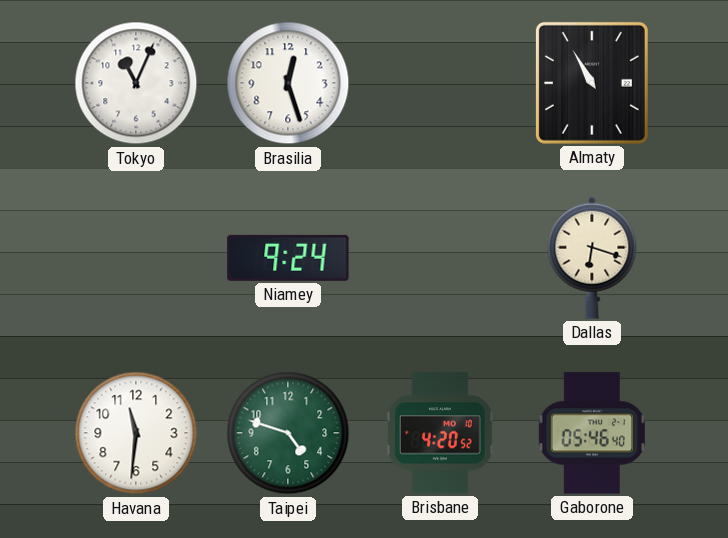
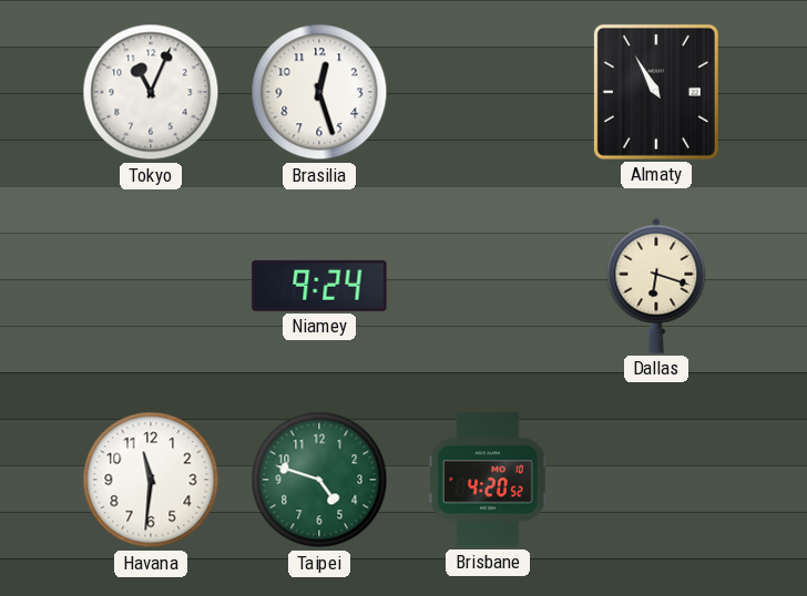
Gaborone: 05:46 -> none
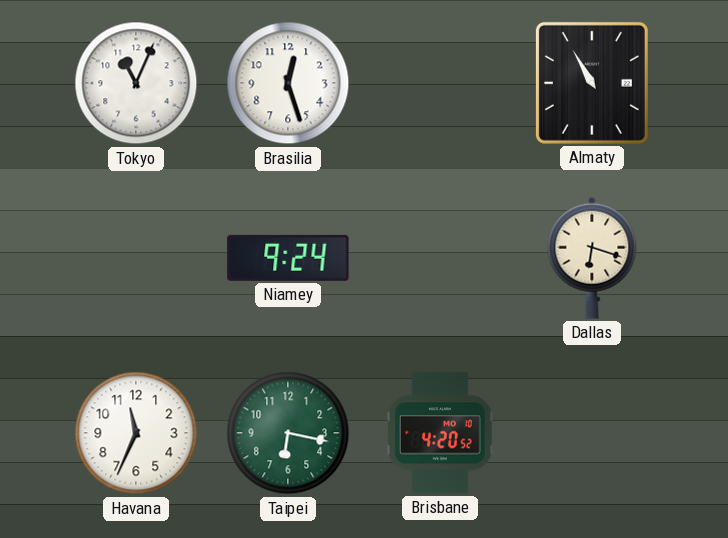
Havana: 11:31 -> 11:34
Taipei: 4:48 -> 6:17
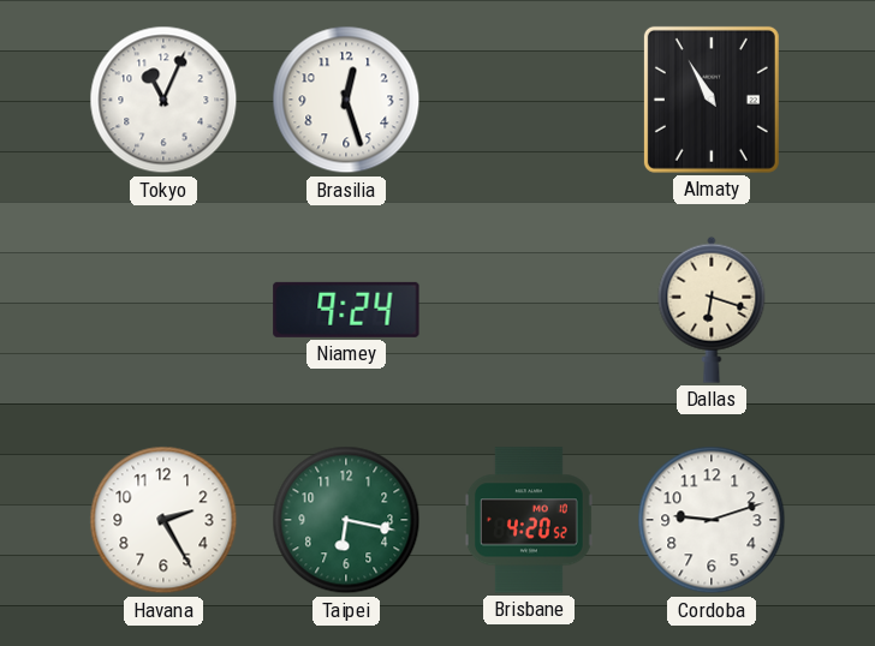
Havana: 11:34 -> 2:25
Cordoba: none -> 9:12
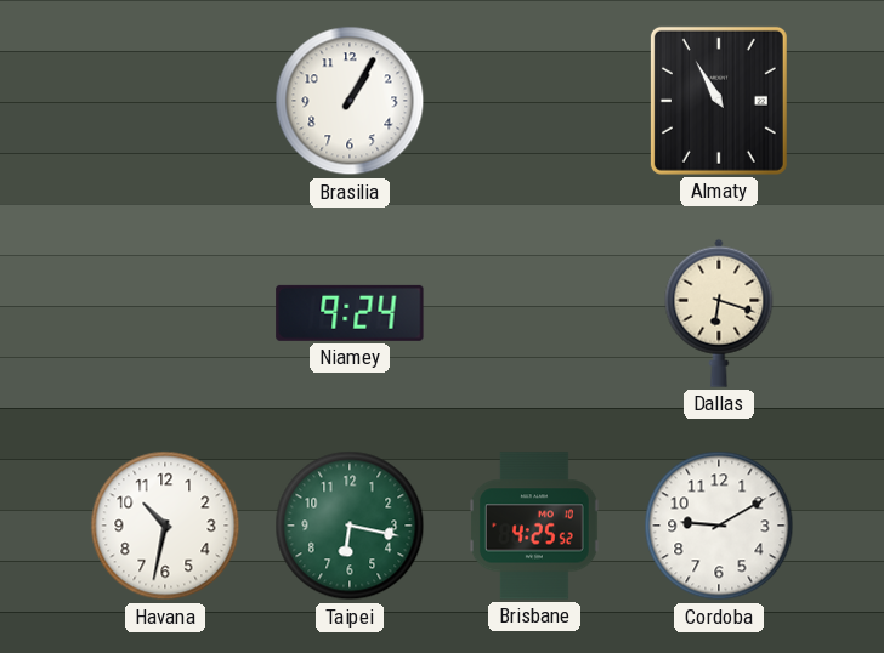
Tokyo: 11:04 -> none
Brasilia: 12:27 -> 1:05
Havana: 2:25 -> 10:32
Brisbane: 4:20 -> 4:25
Cordoba: 9:12 -> 9:10
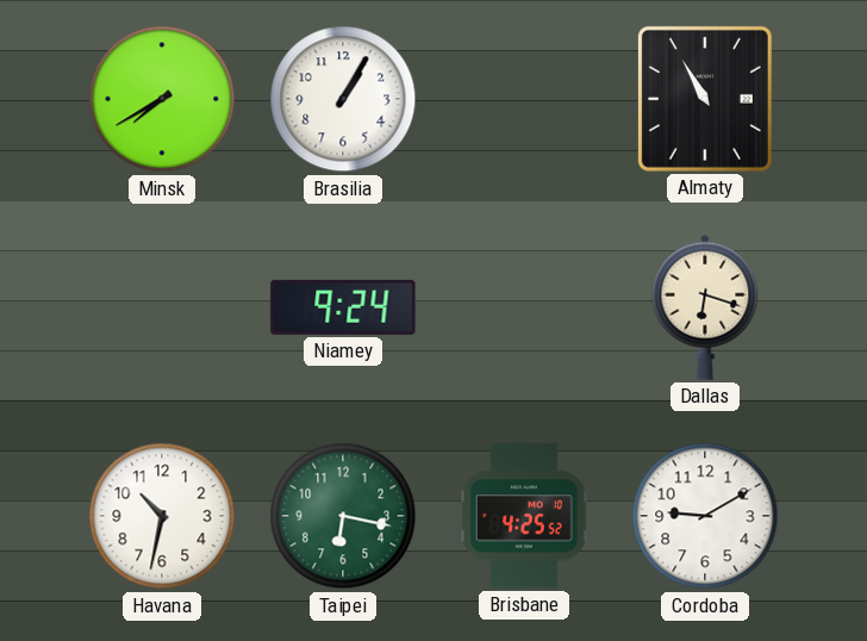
Minsk: none -> 7:40
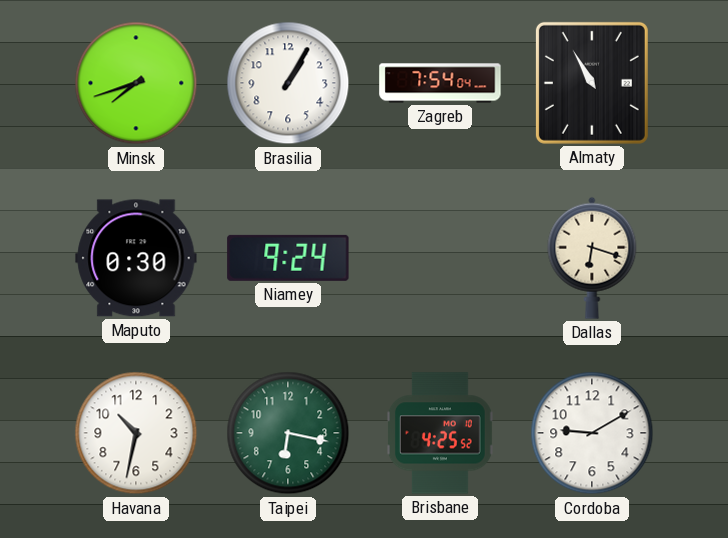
Minsk: 7:40 -> 7:42
Zagreb: none -> 7:54
Maputo: none -> 0:30
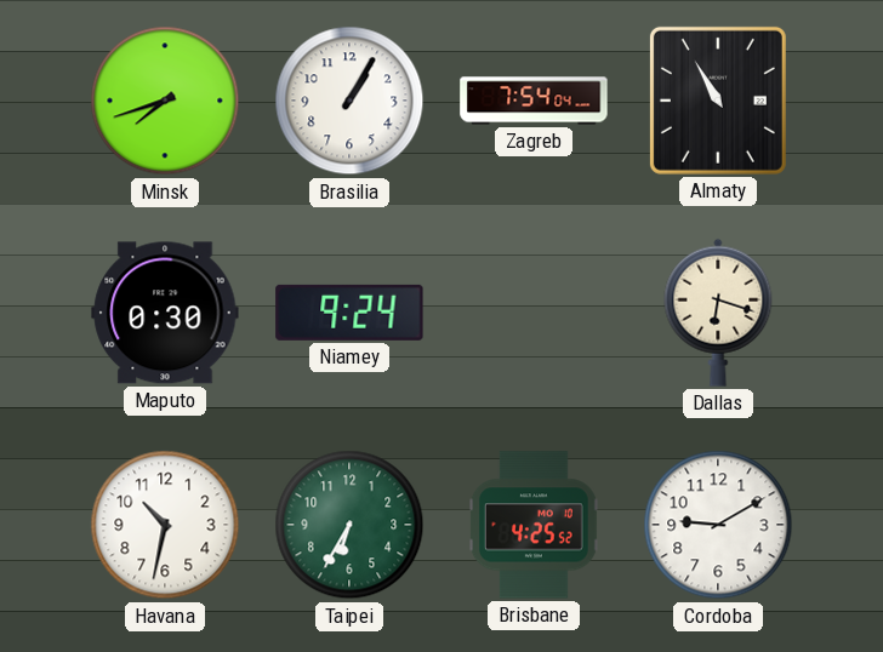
Taipei: 6:17 -> 6:35
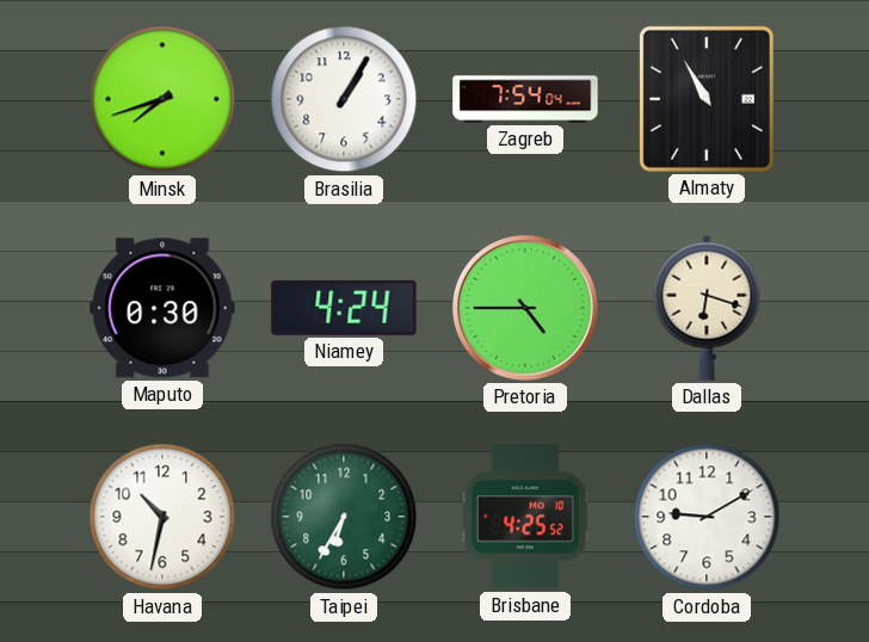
Niamey: 9:24 -> 4:24
Pretoria: none -> 4:45
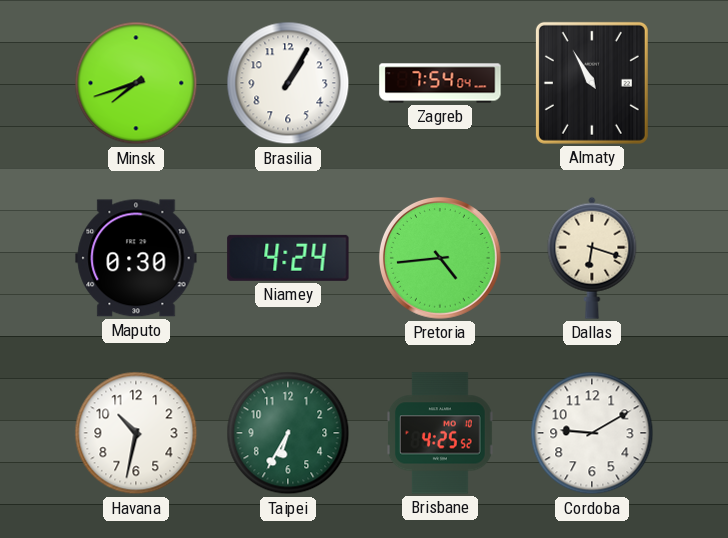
Pretoria: 4:45 -> 4:44
